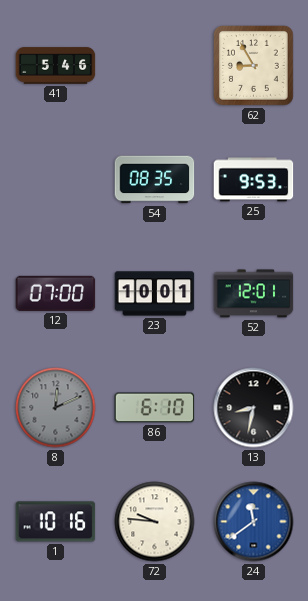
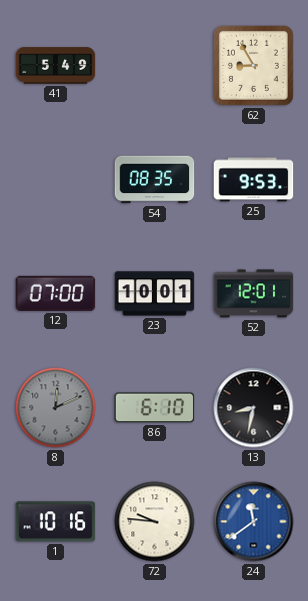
41: 5:46 -> 5:49
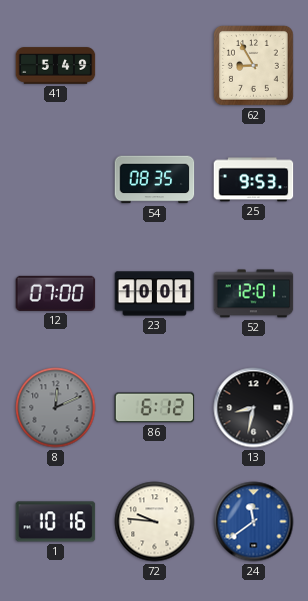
86: 6:10 -> 6:12
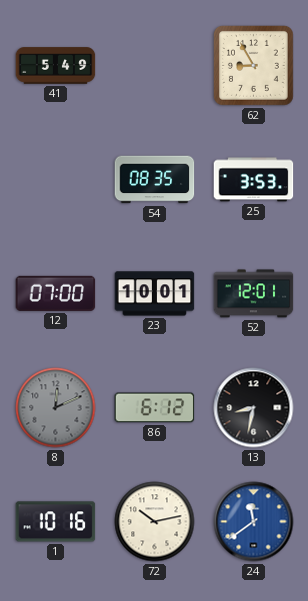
25: 9:53 -> 3:53
72: 9:46 -> 10:13
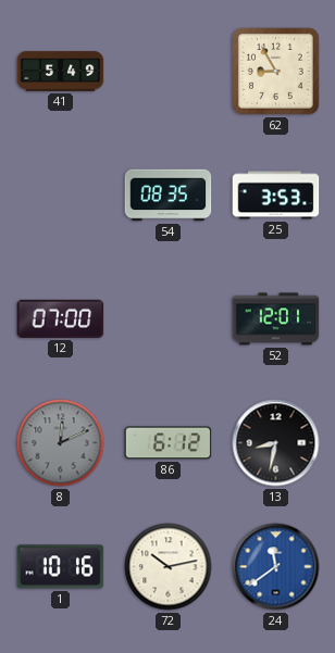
23: 10:01 -> none
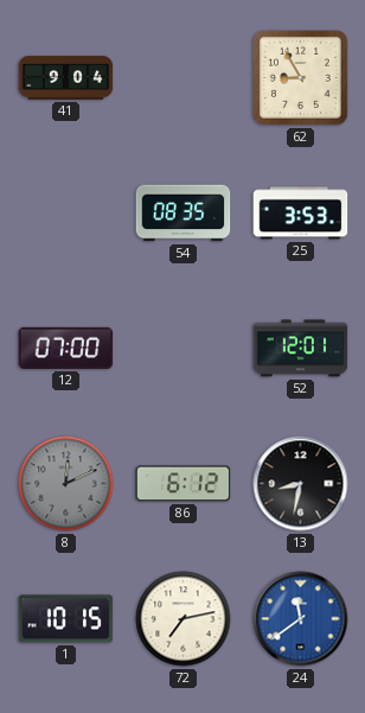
41: 5:49 -> 9:04
1: 10:16 -> 10:15
72: 10:13 -> 7:13
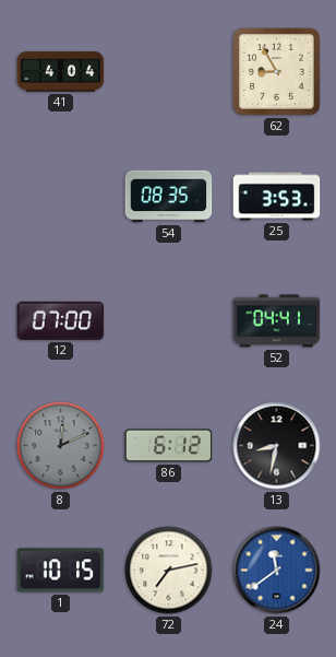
41: 9:04 -> 4:04
52: 12:01 -> 04:41
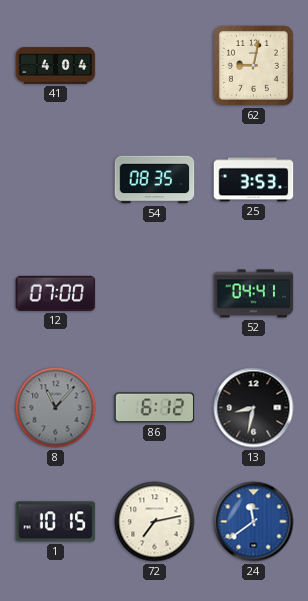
62: 8:55 -> 9:02
8: 12:11 -> 11:07
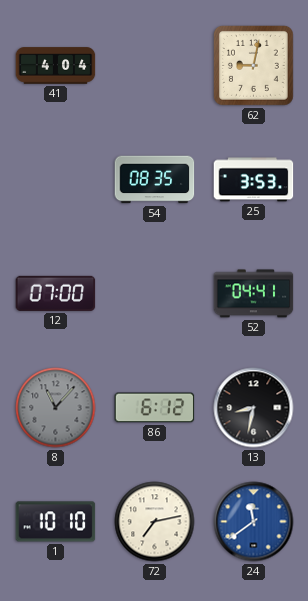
1: 10:15 -> 10:10
